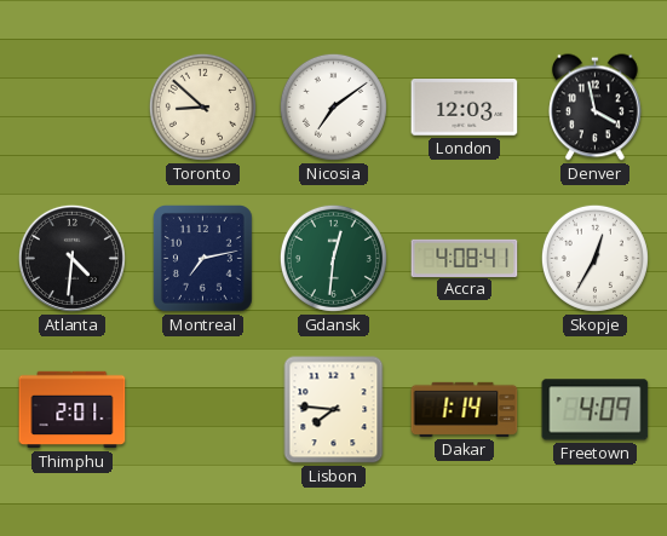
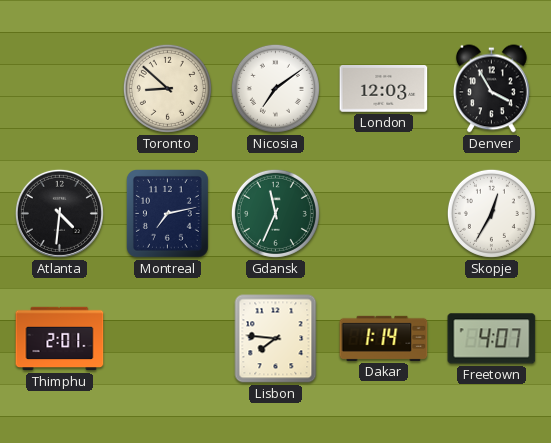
Denver: 3:58 -> 3:55
Gdansk: 12:31 -> 11:34
Accra: 4:08 -> none
Freetown: 4:09 -> 4:07
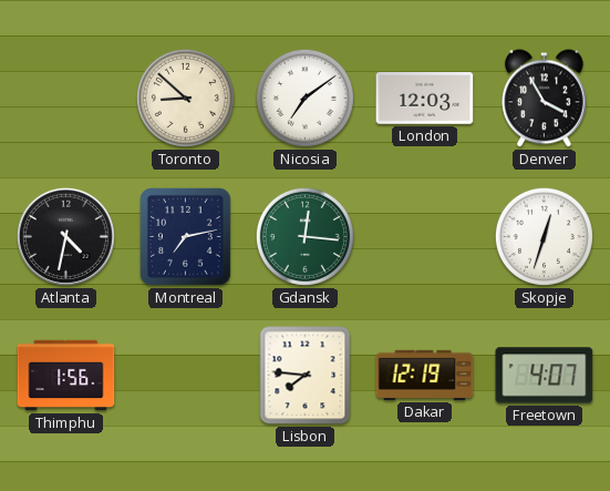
Atlanta: 4:31 -> 4:32
Gdansk: 11:34 -> 12:16
Skopje: 12:35 -> 12:33
Thimphu: 2:01 -> 1:56
Dakar: 1:14 -> 12:19
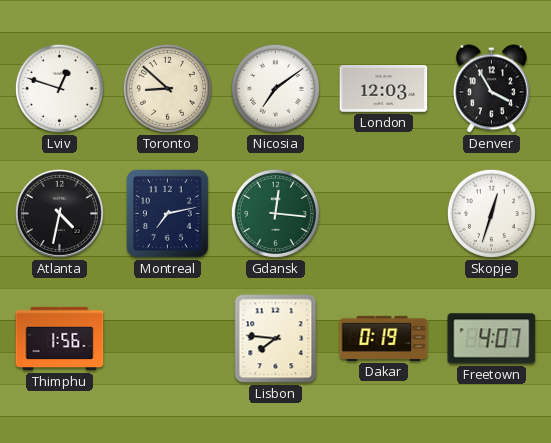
Lviv: none -> 12:48
Dakar: 12:19 -> 0:19
